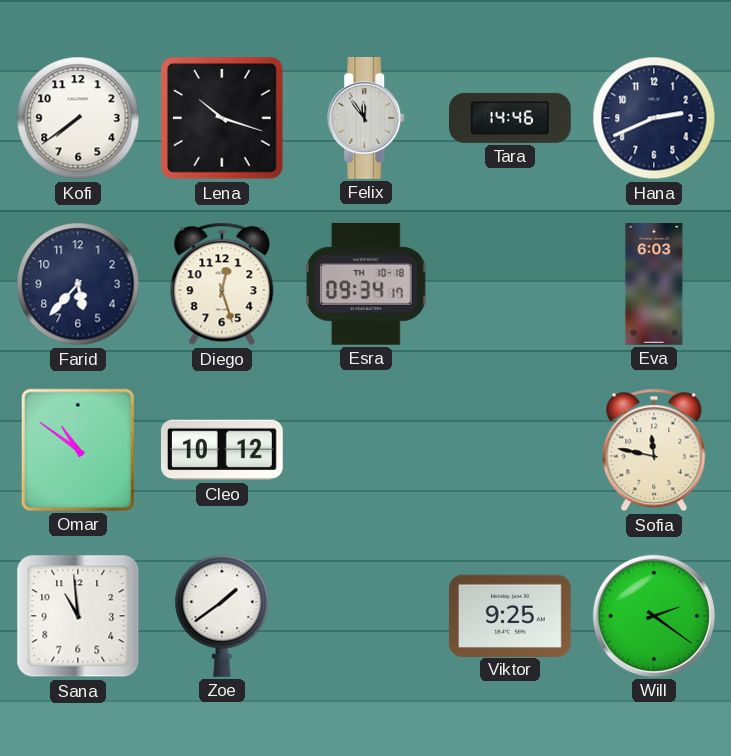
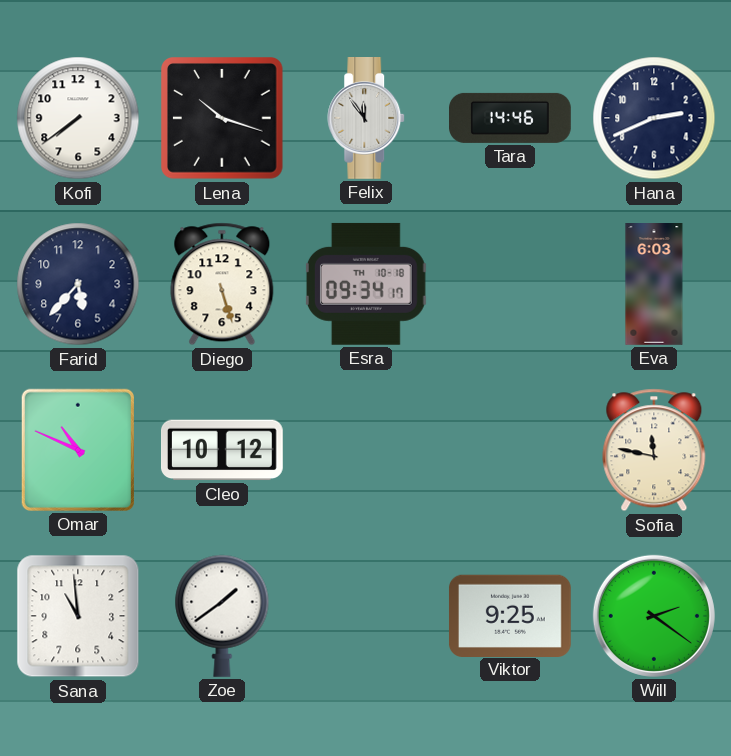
Diego: 12:27 -> 5:27
Omar: 10:51 -> 10:49
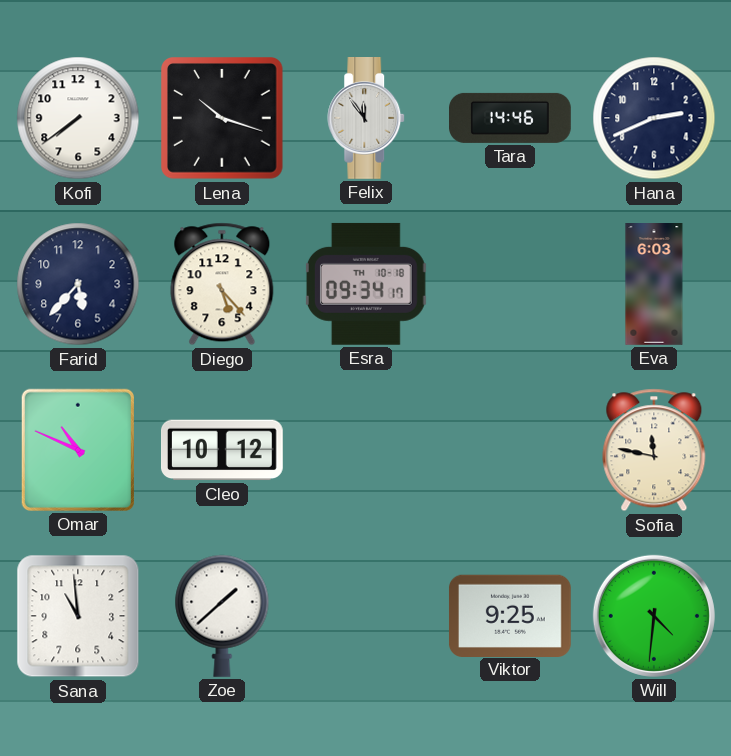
Diego: 5:27 -> 5:23
Zoe: 1:39 -> 1:38
Will: 2:21 -> 4:31
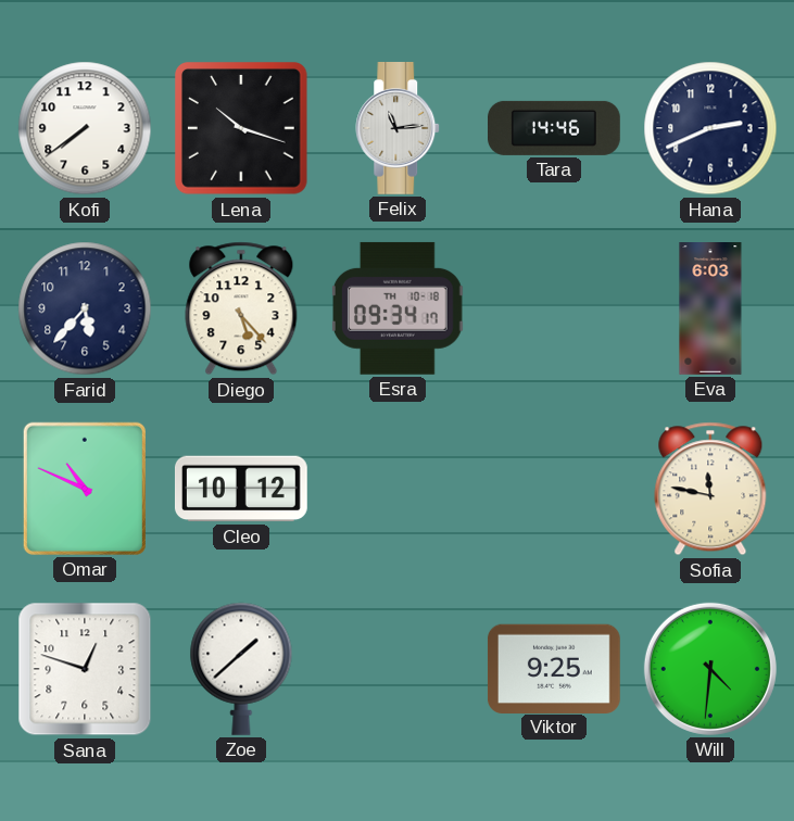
Felix: 11:54 -> 11:14
Sana: 10:59 -> 12:48
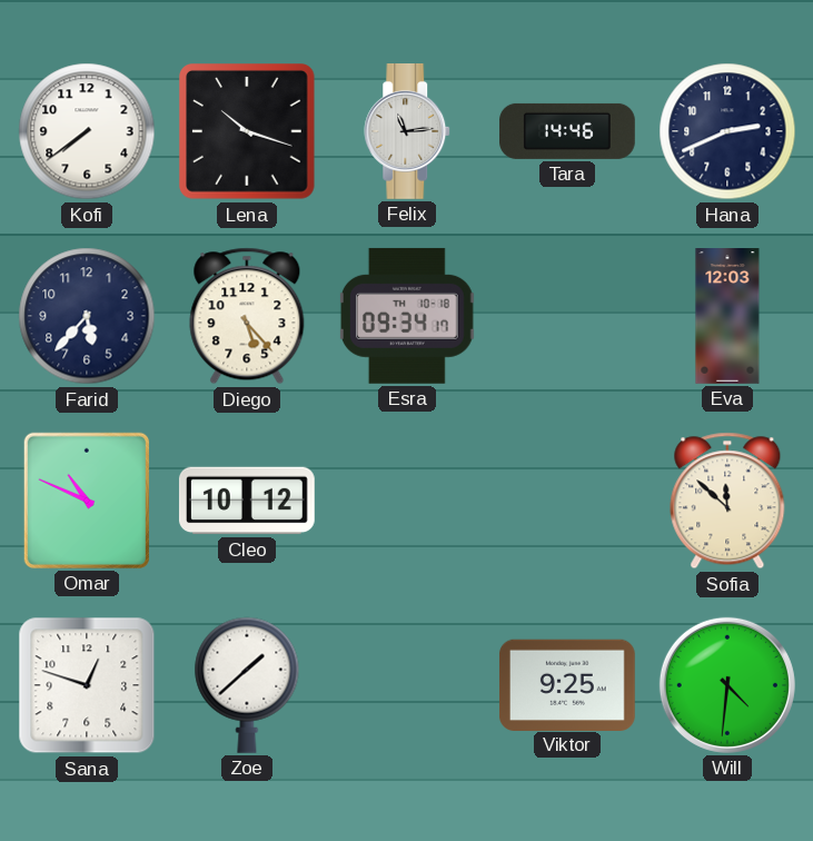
Eva: 6:03 -> 12:03
Sofia: 11:47 -> 11:52
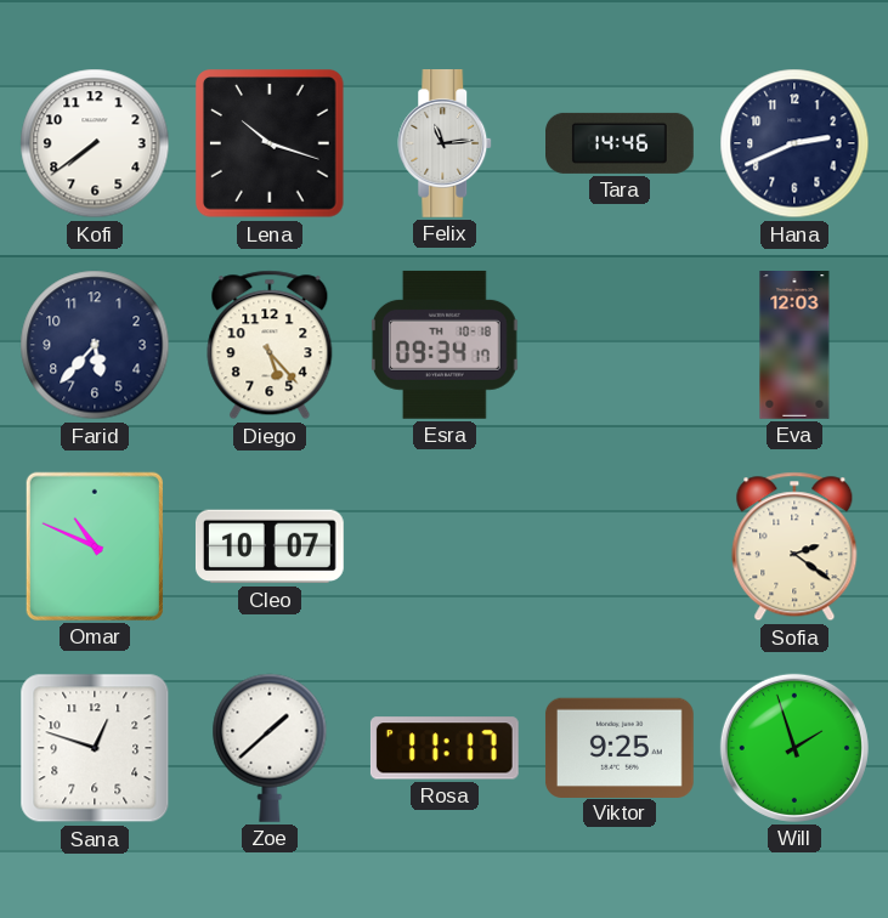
Cleo: 10:12 -> 10:07
Sofia: 11:52 -> 2:21
Rosa: none -> 11:17
Will: 4:31 -> 1:57
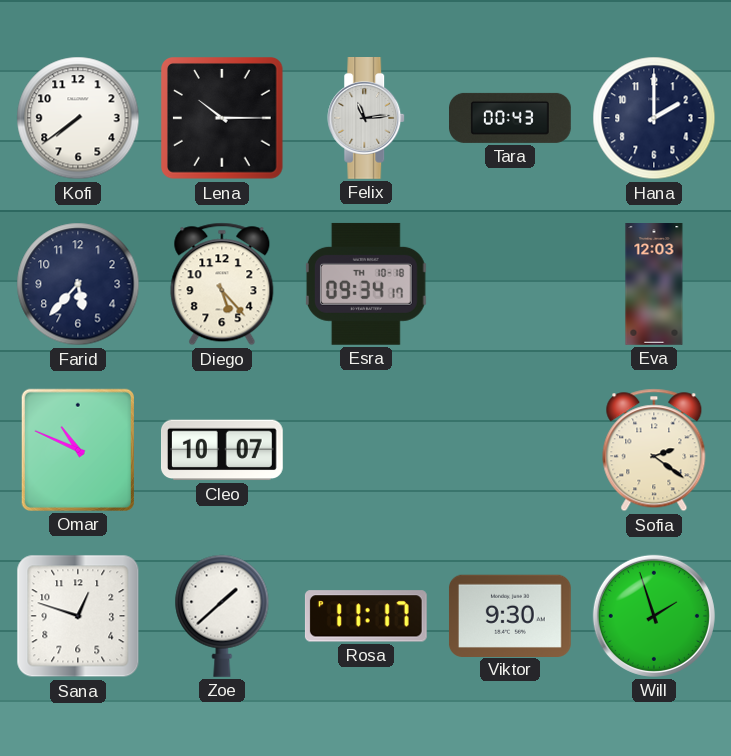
Lena: 10:18 -> 10:15
Tara: 14:46 -> 00:43
Hana: 2:41 -> 2:00
Viktor: 9:25 -> 9:30
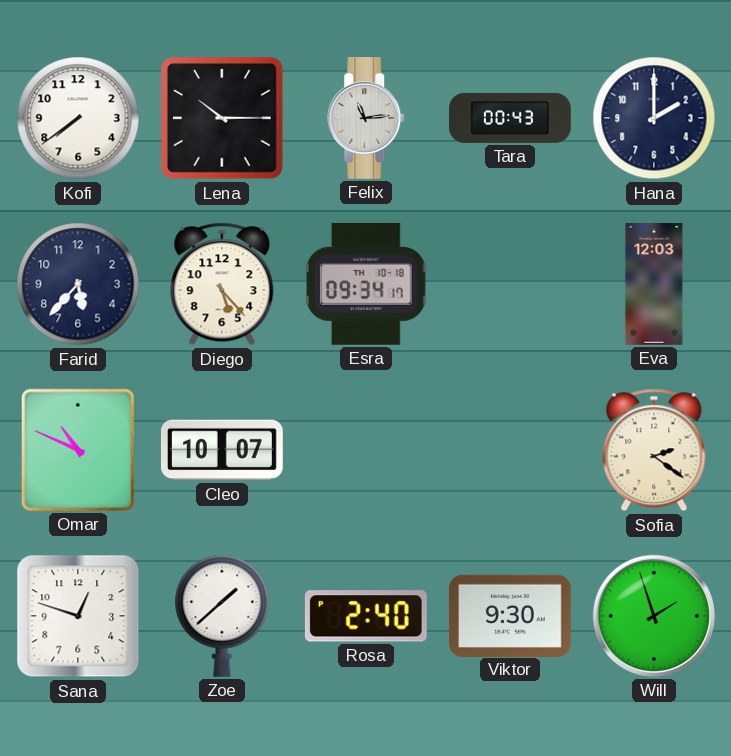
Rosa: 11:17 -> 2:40
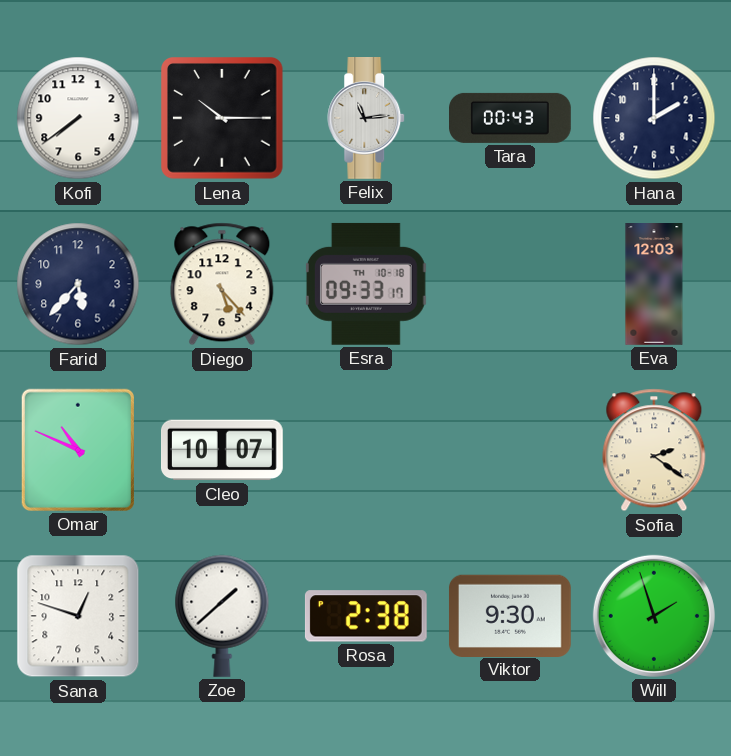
Esra: 09:34 -> 09:33
Rosa: 2:40 -> 2:38
